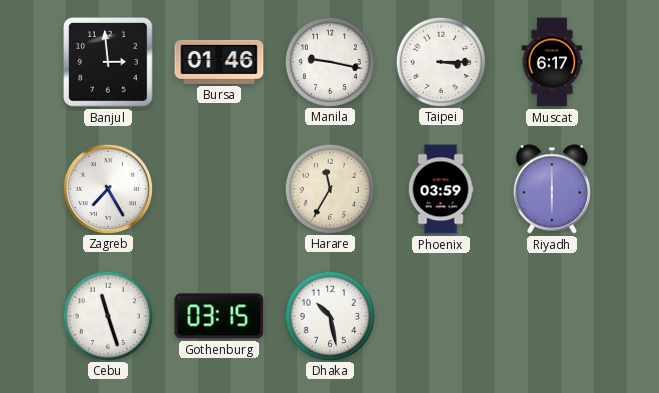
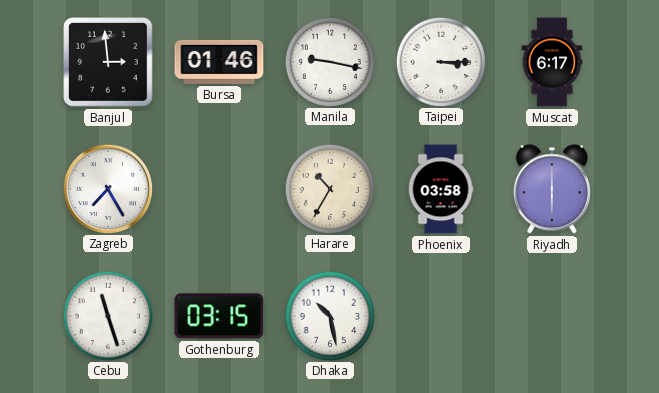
Harare: 11:35 -> 10:35
Phoenix: 03:59 -> 03:58
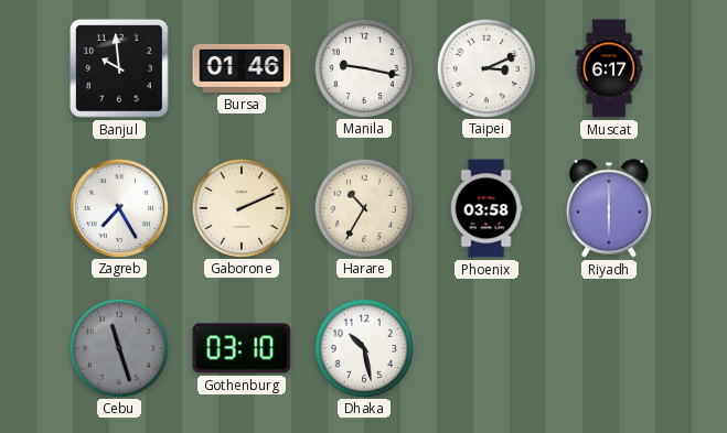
Banjul: 2:59 -> 9:59
Taipei: 3:15 -> 3:11
Gaborone: none -> 2:11
Cebu dial: white -> grey
Gothenburg: 03:15 -> 03:10
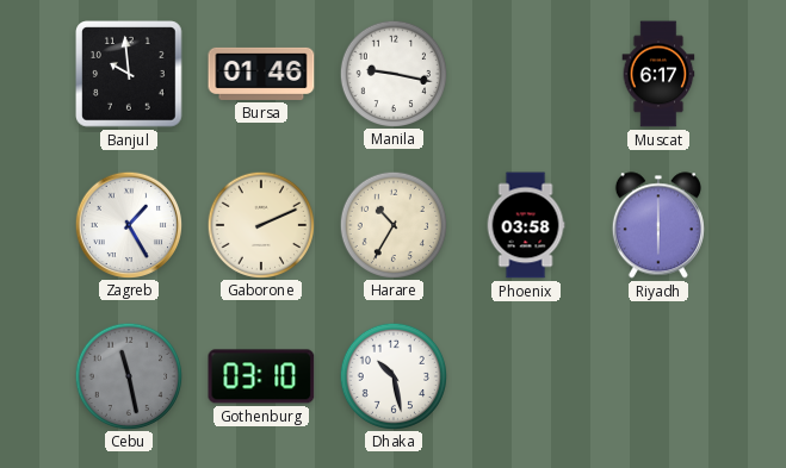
Taipei: 3:11 -> none
Zagreb: 7:25 -> 1:25
Cebu: 11:27 -> 11:28
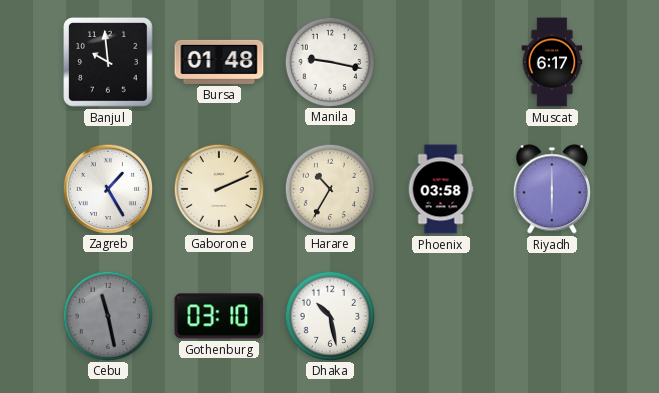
Bursa: 01:46 -> 01:48
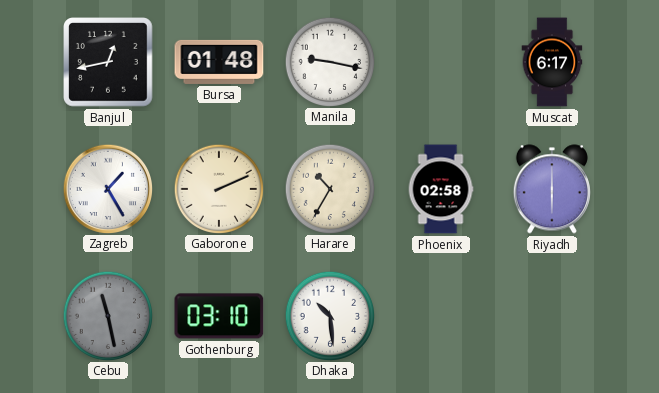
Banjul: 9:59 -> 12:43
Phoenix: 03:58 -> 02:58
Dhaka: 10:28 -> 10:29
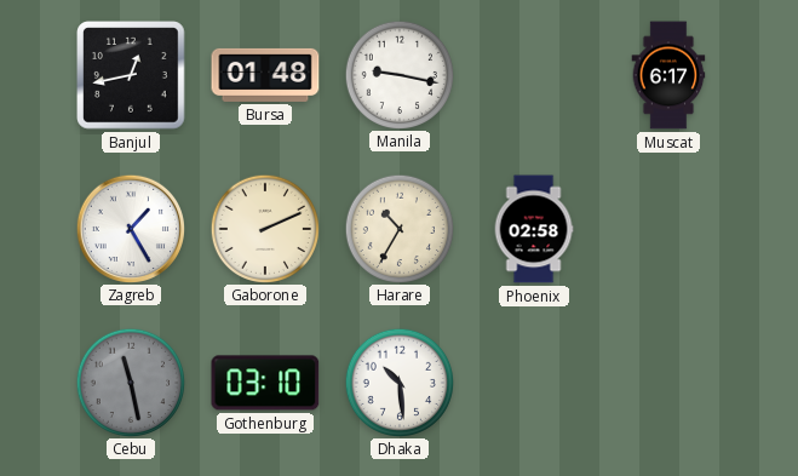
Riyadh: 6:00 -> none
